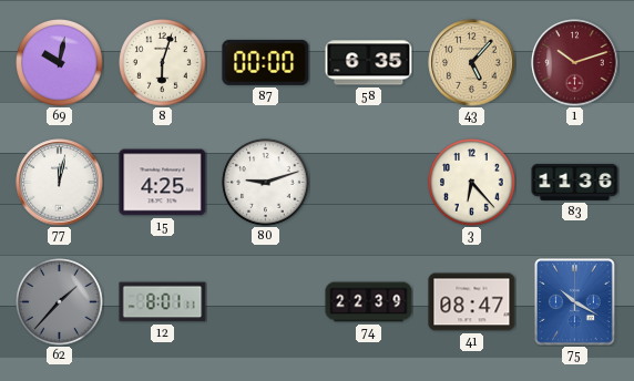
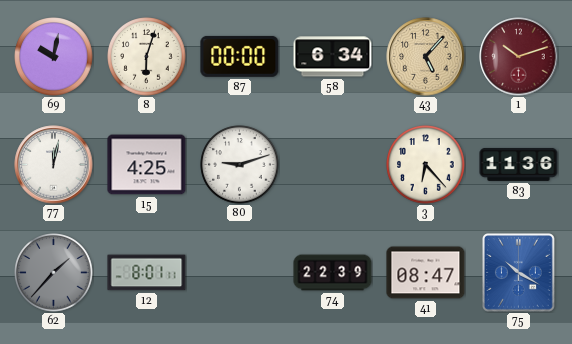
58: 6:35 -> 6:34
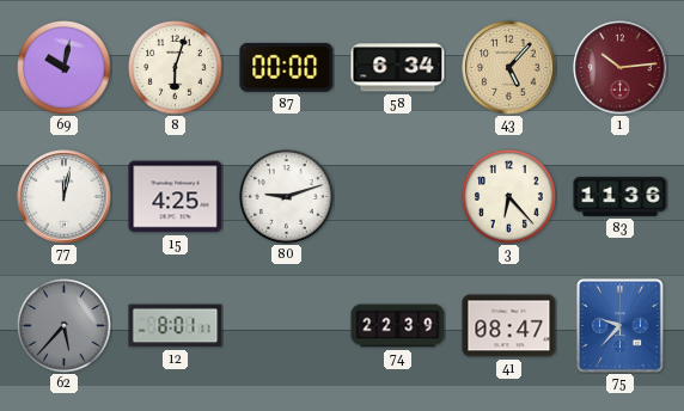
1: 10:12 -> 10:14
62: 1:37 -> 5:37
75: 10:20 -> 9:37
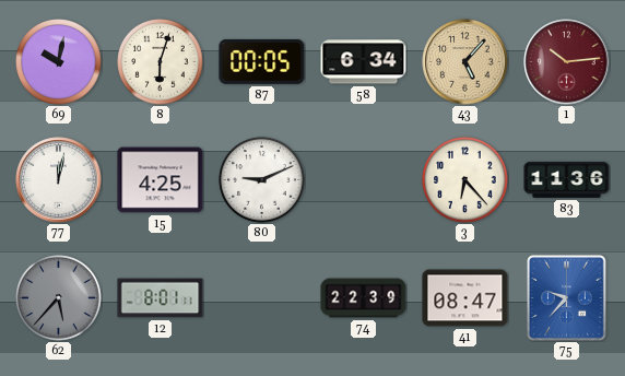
87: 00:00 -> 00:05
80: 9:12 -> 9:11
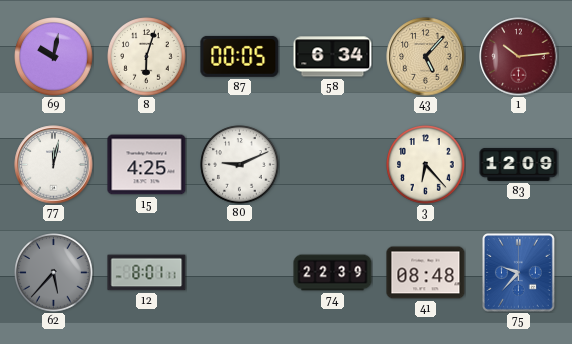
83: 11:36 -> 12:09
41: 08:47 -> 08:48
